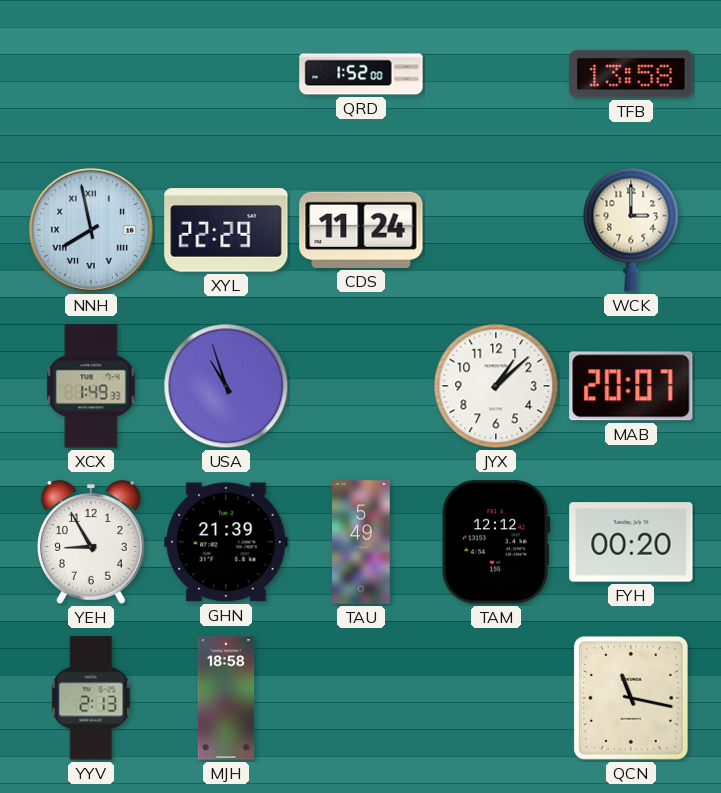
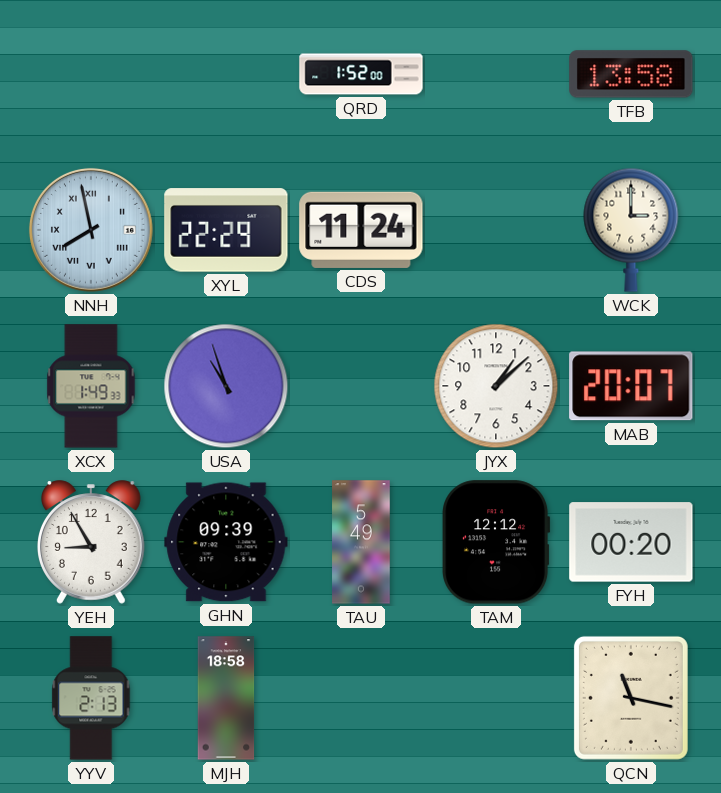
GHN: 21:39 -> 09:39
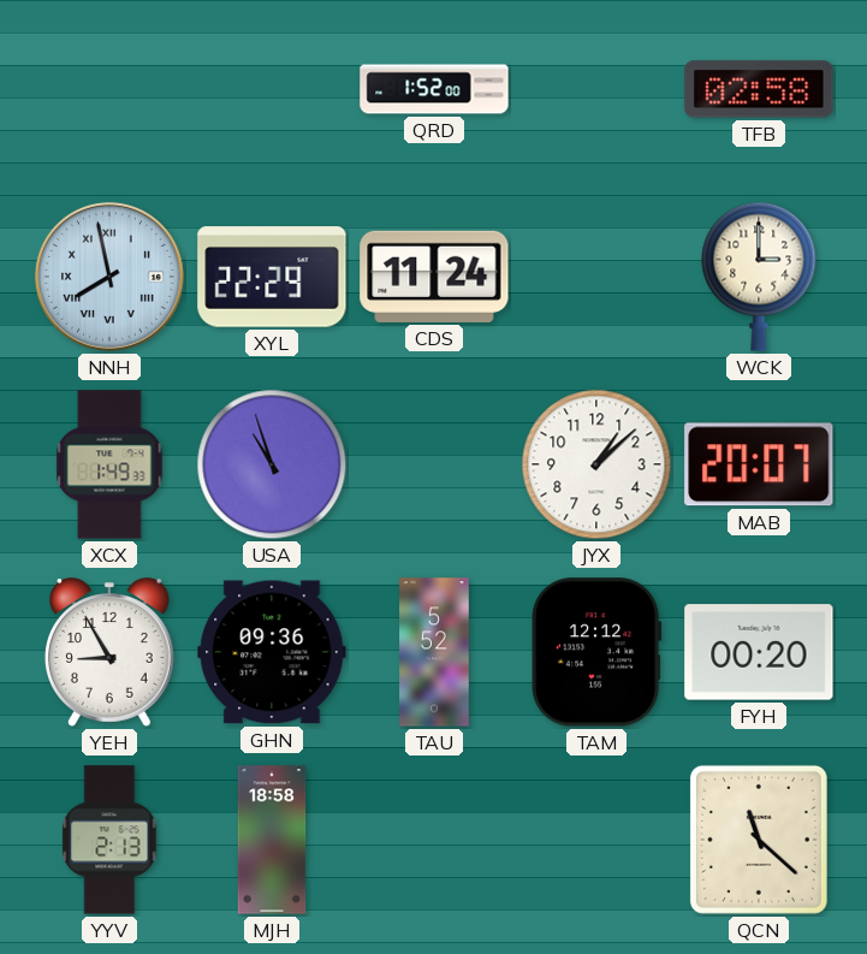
TFB: 13:58 -> 02:58
GHN: 09:39 -> 09:36
TAU: 5:49 -> 5:52
QCN: 11:17 -> 11:22
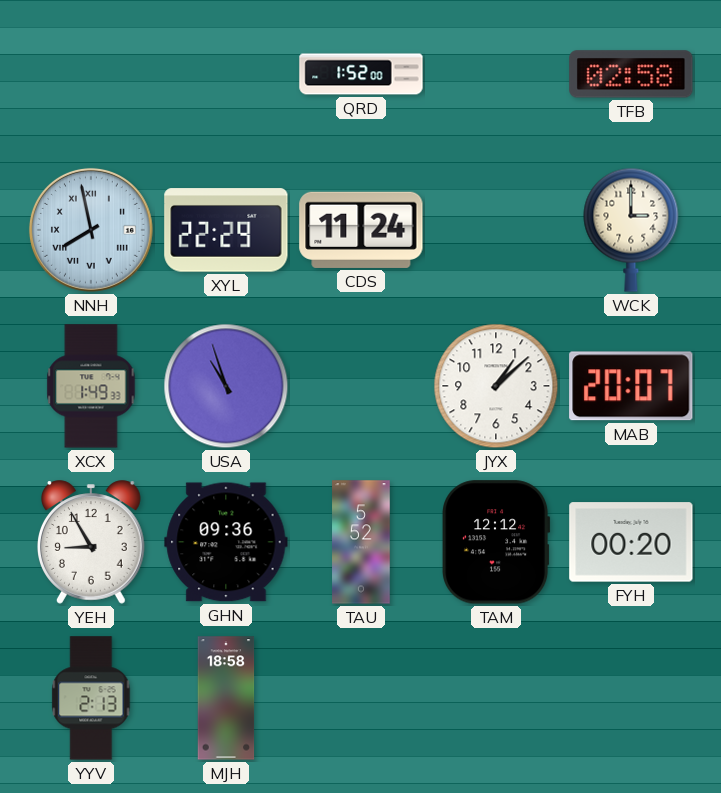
QCN: 11:22 -> none
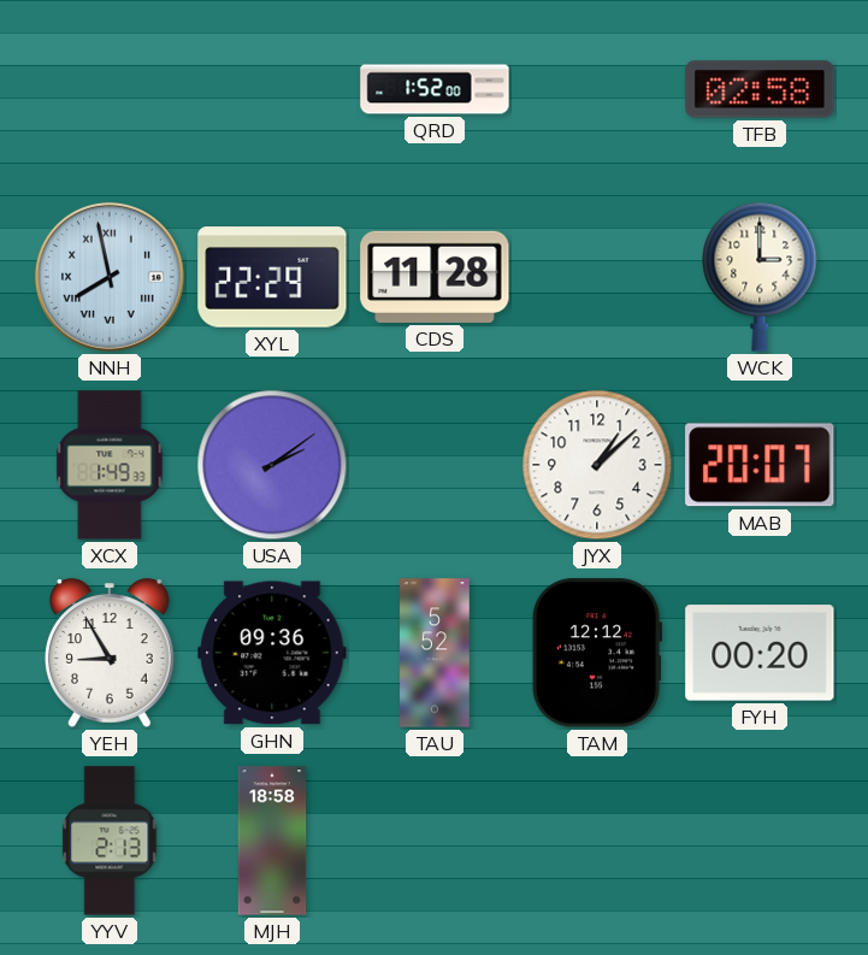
CDS: 11:24 -> 11:28
USA: 10:57 -> 2:09
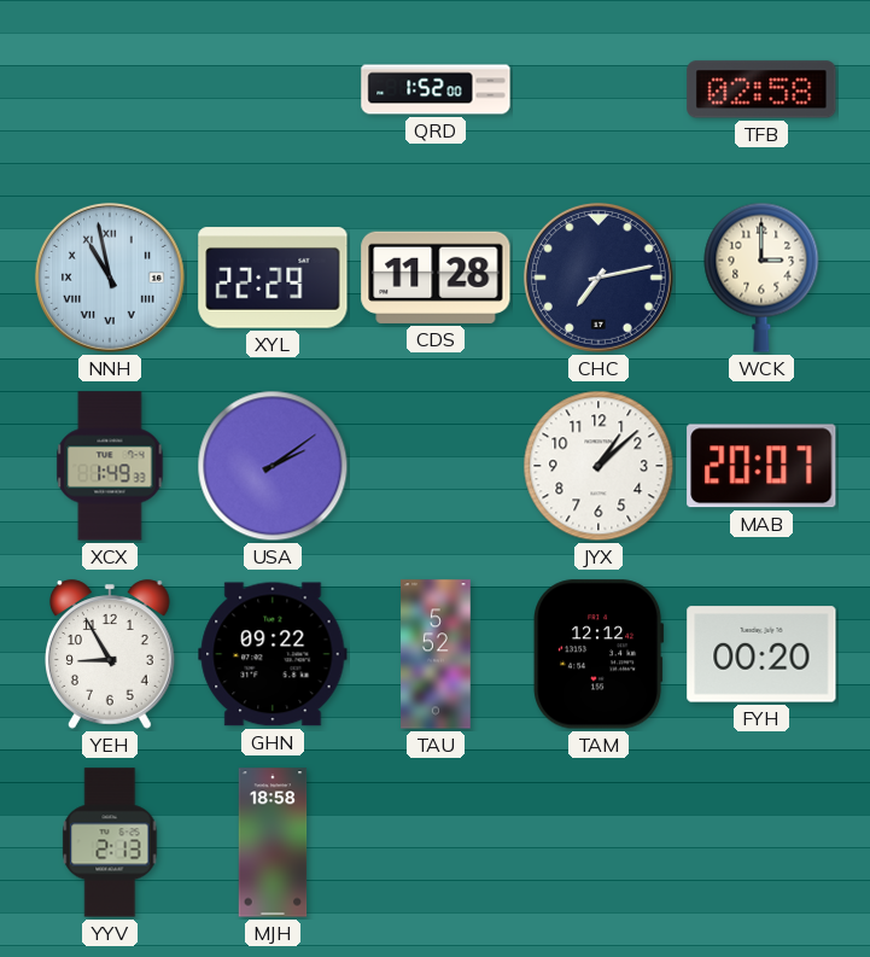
NNH: 7:58 -> 10:58
CHC: none -> 7:13
GHN: 09:36 -> 09:22
